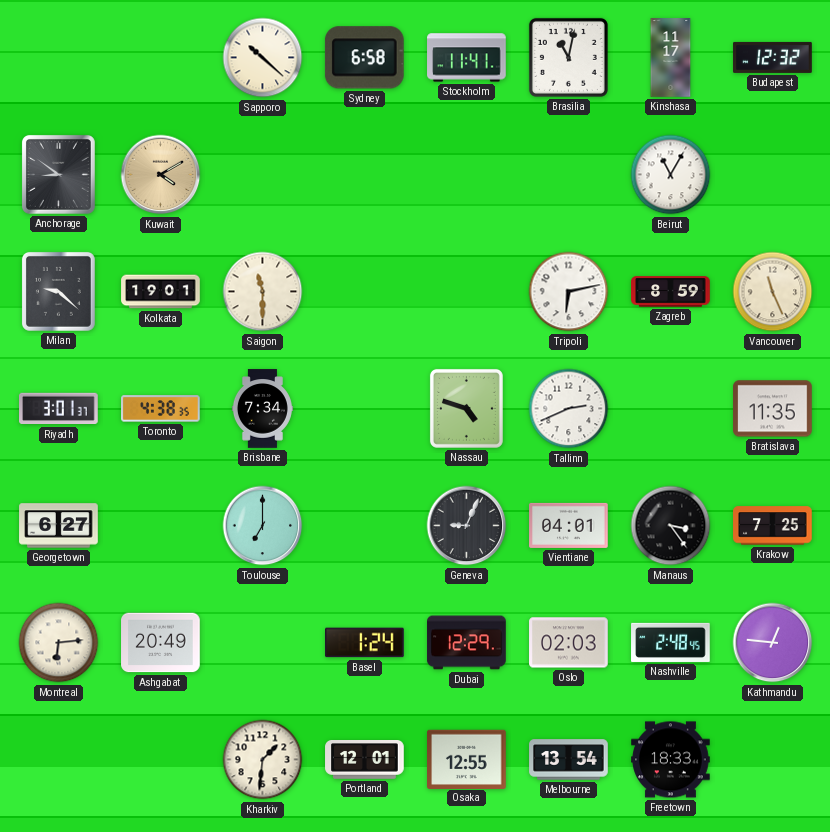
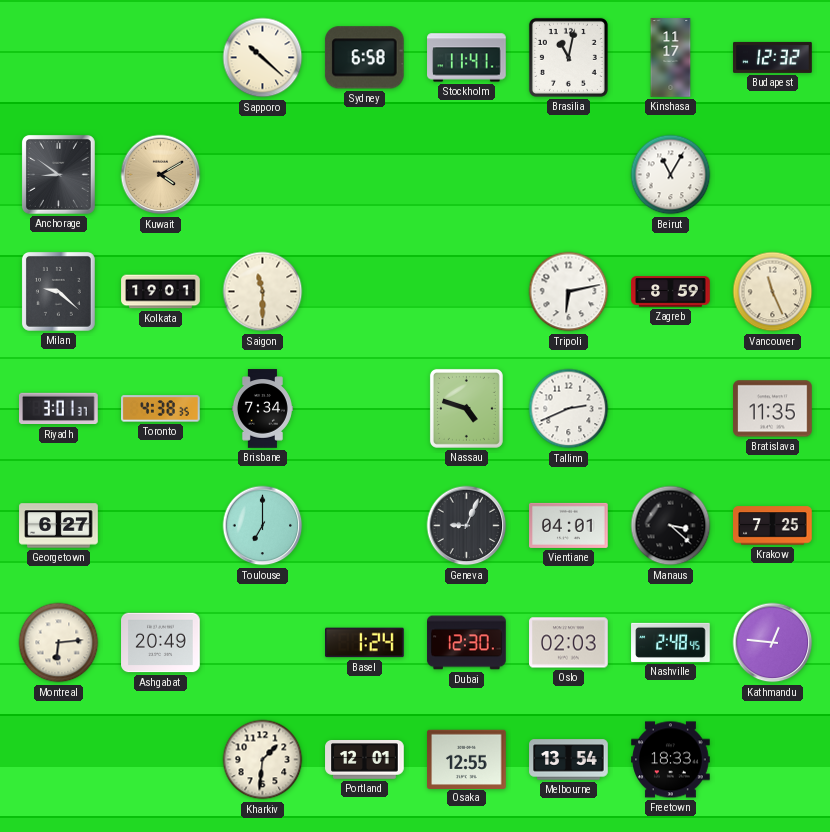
Manaus: 3:24 -> 3:22
Dubai: 12:29 -> 12:30
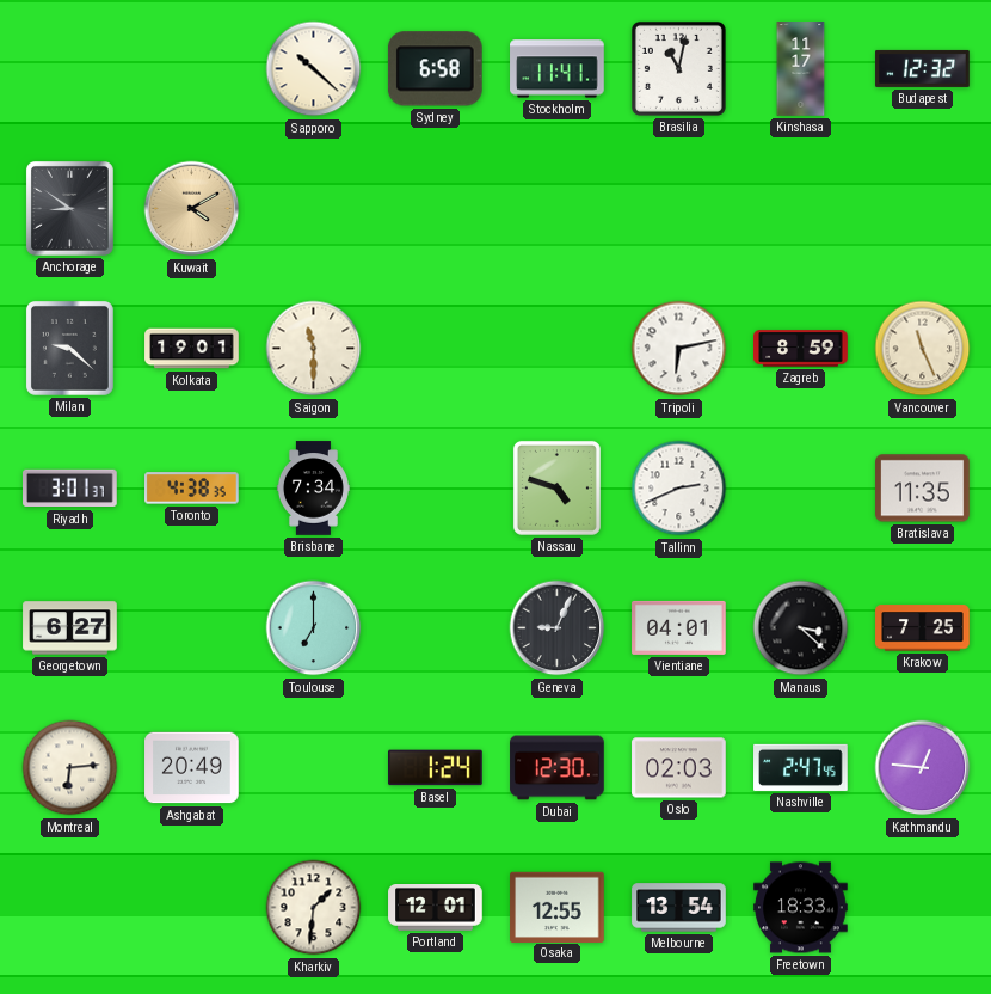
Beirut: 11:05 -> none
Nashville: 2:48 -> 2:47
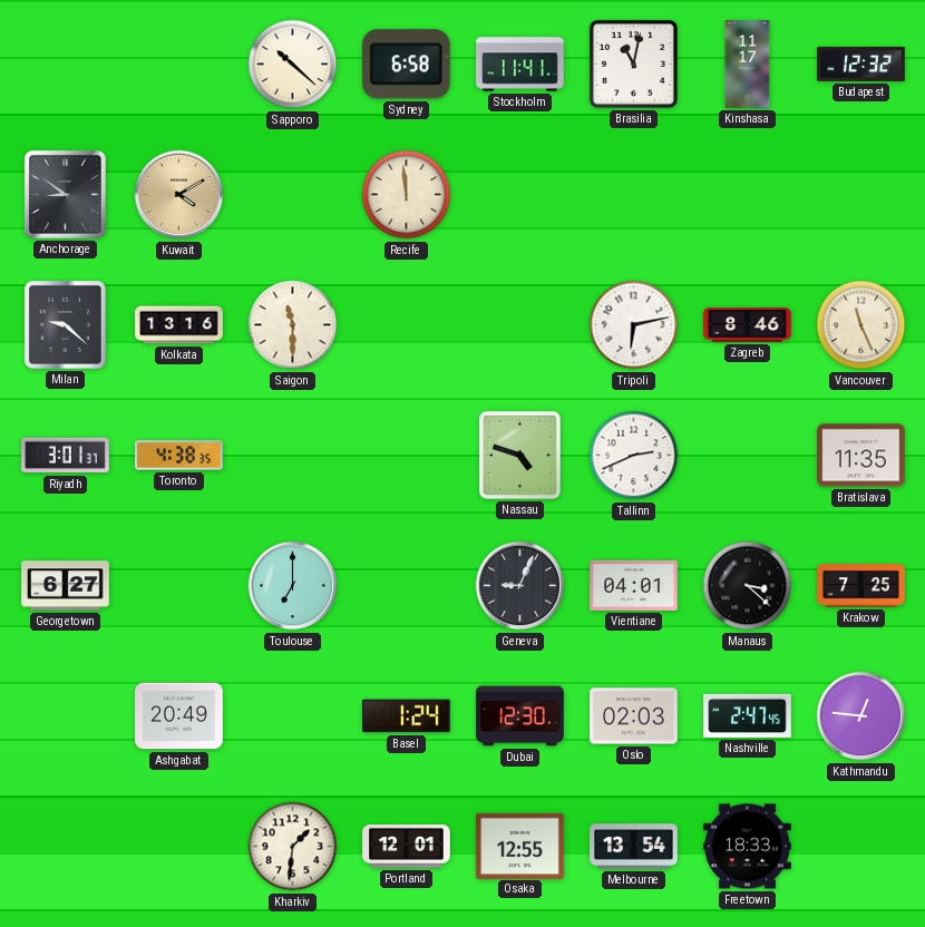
Recife: none -> 11:59
Kolkata: 19:01 -> 13:16
Zagreb: 8:59 -> 8:46
Brisbane: 7:34 -> none
Montreal: 6:14 -> none
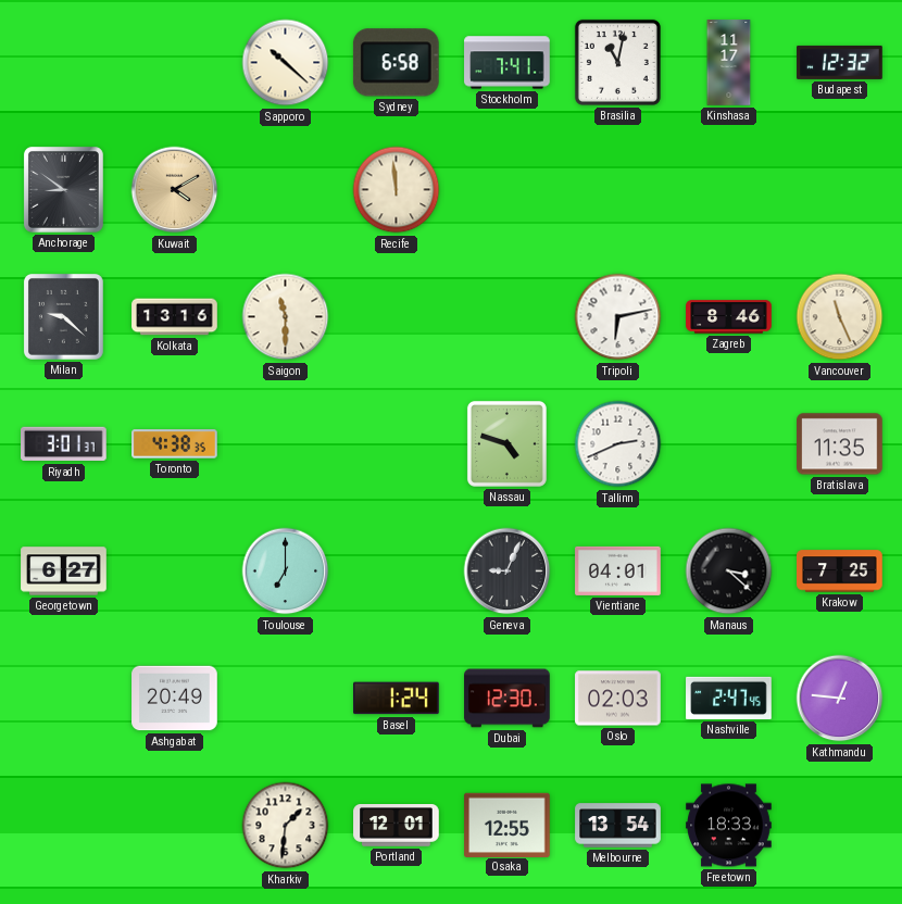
Stockholm: 11:41 -> 7:41
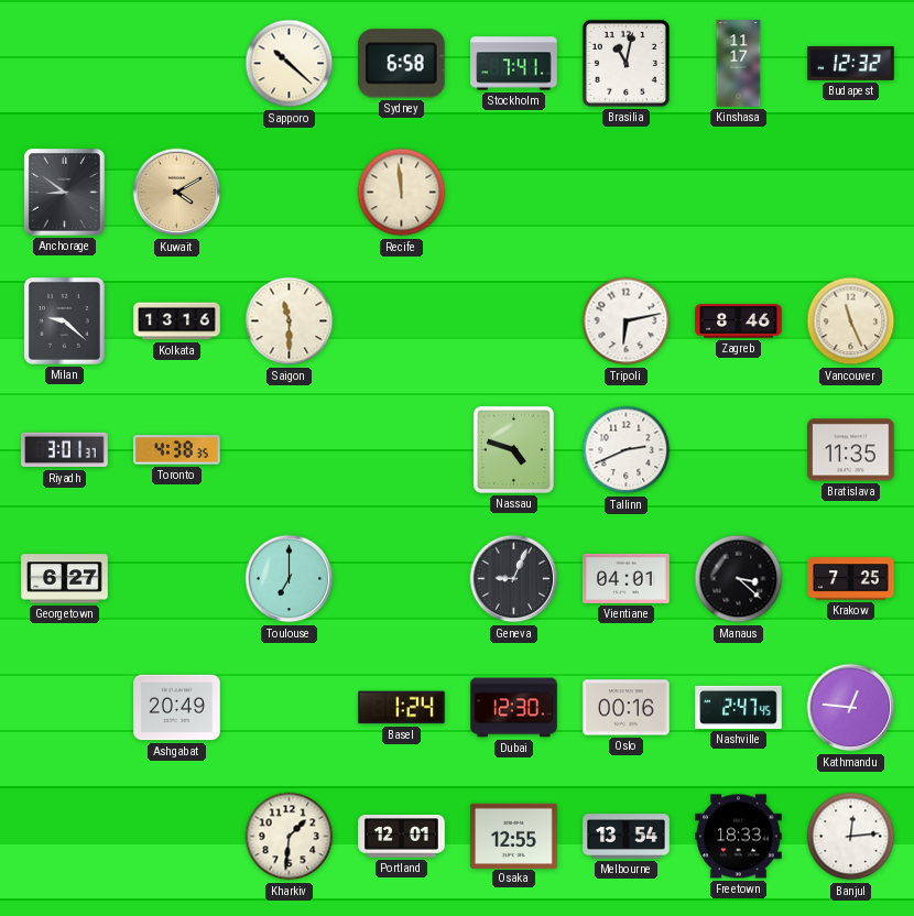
Oslo: 02:03 -> 00:16
Banjul: none -> 12:14
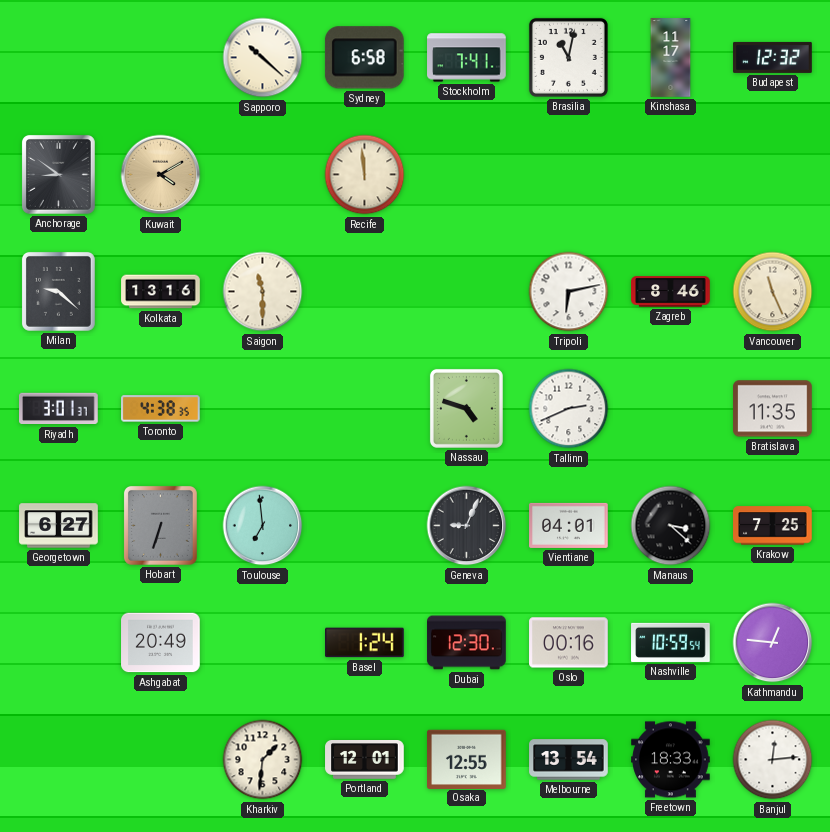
Hobart: none -> 6:33
Toulouse: 7:00 -> 6:59
Nashville: 2:47 -> 10:59
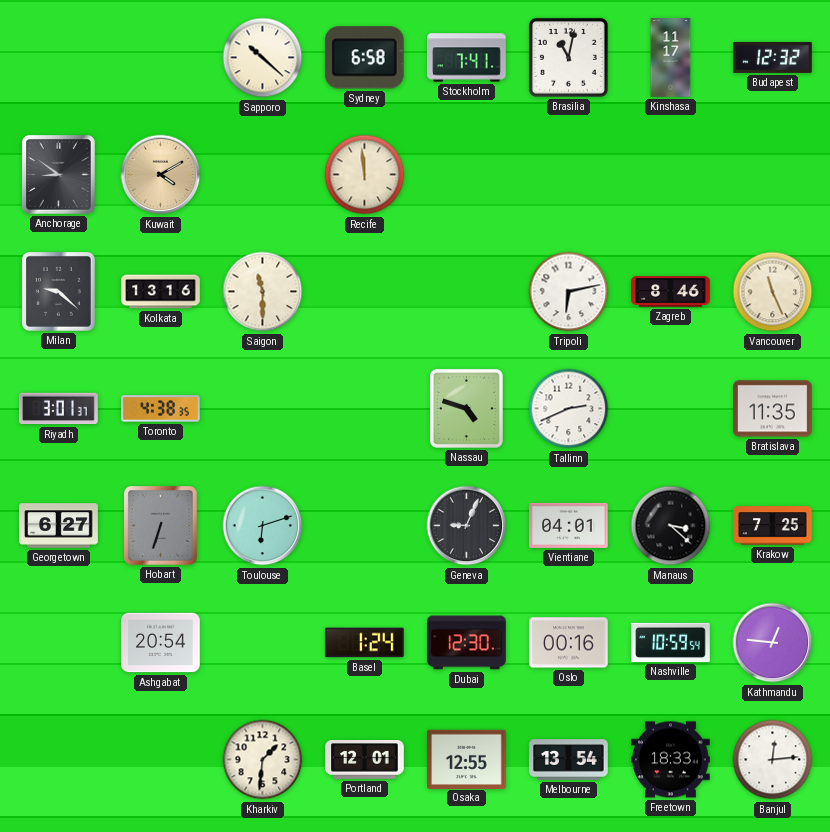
Toulouse: 6:59 -> 6:12
Ashgabat: 20:49 -> 20:54
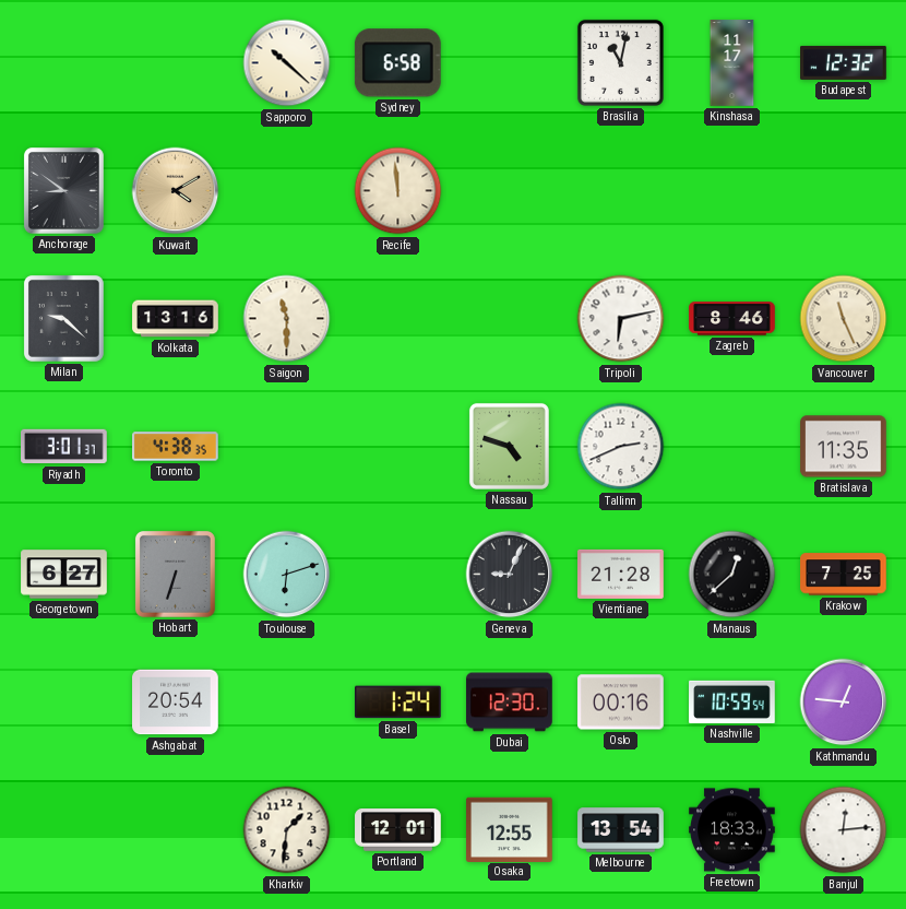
Stockholm: 7:41 -> none
Vientiane: 04:01 -> 21:28
Manaus: 3:22 -> 12:38
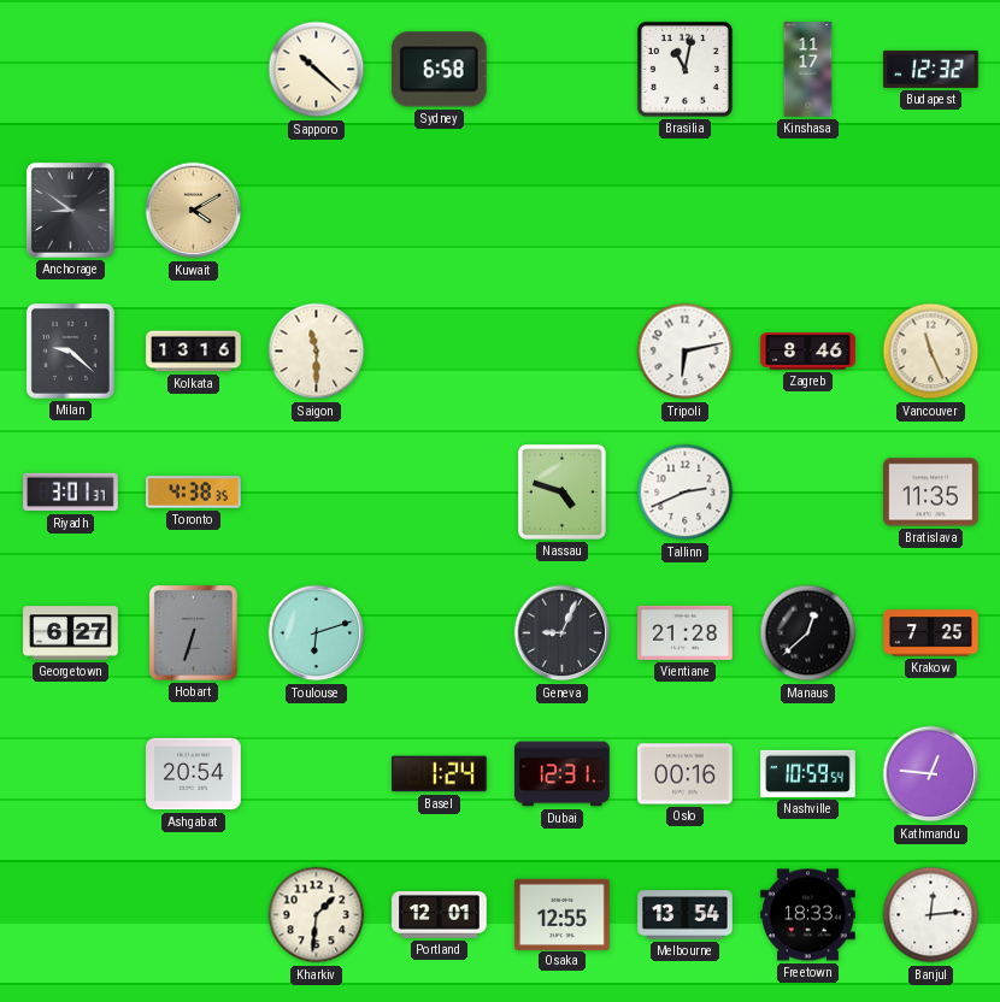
Recife: 11:59 -> none
Dubai: 12:30 -> 12:31
